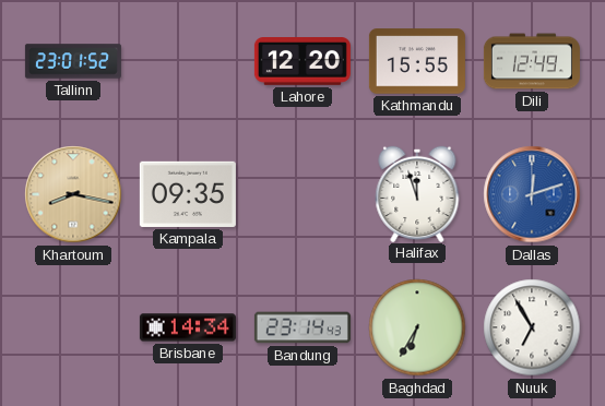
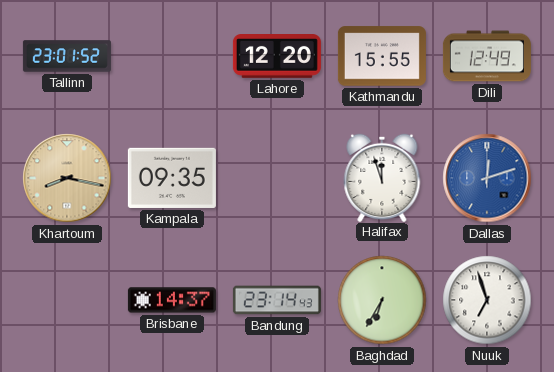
Brisbane: 14:34 -> 14:37
Nuuk: 6:55 -> 6:57
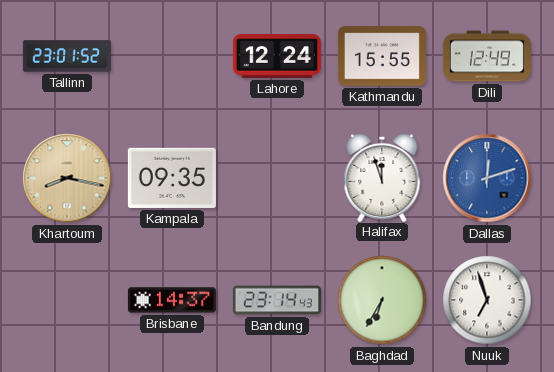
Lahore: 12:20 -> 12:24
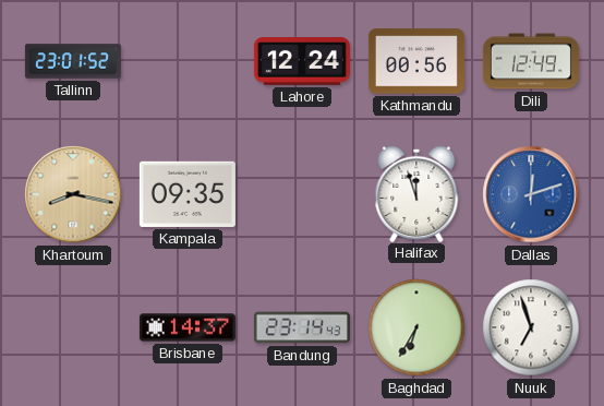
Kathmandu: 15:55 -> 00:56
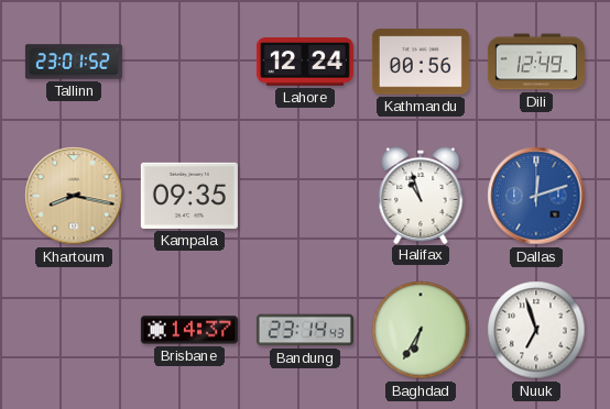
Halifax: 11:57 -> 10:57
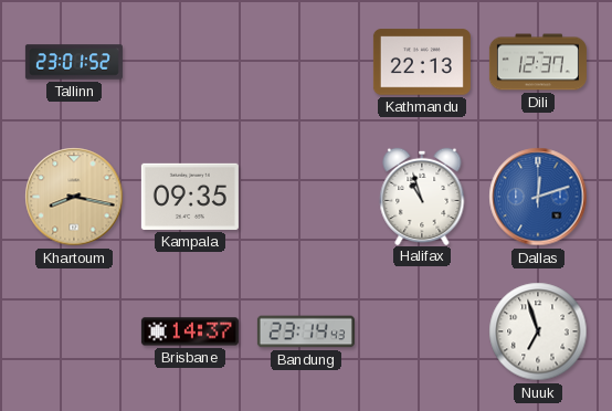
Lahore: 12:24 -> none
Kathmandu: 00:56 -> 22:13
Dili: 12:49 -> 12:37
Baghdad: 6:35 -> none
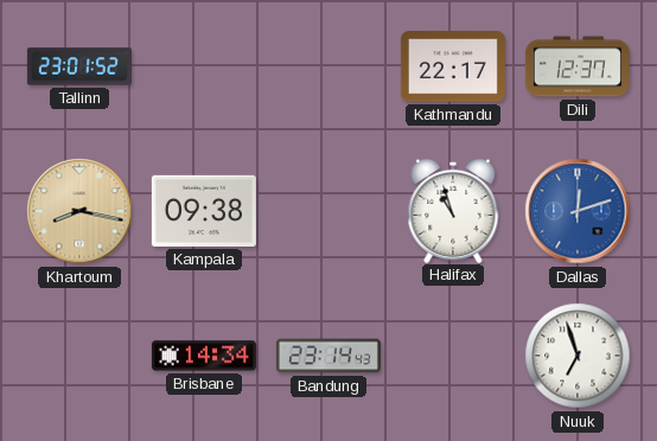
Kathmandu: 22:13 -> 22:17
Kampala: 09:35 -> 09:38
Brisbane: 14:37 -> 14:34
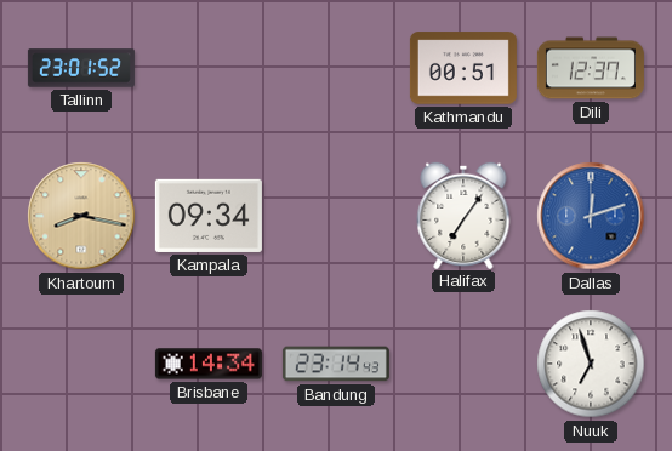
Kathmandu: 22:17 -> 00:51
Kampala: 09:38 -> 09:34
Halifax: 10:57 -> 7:06
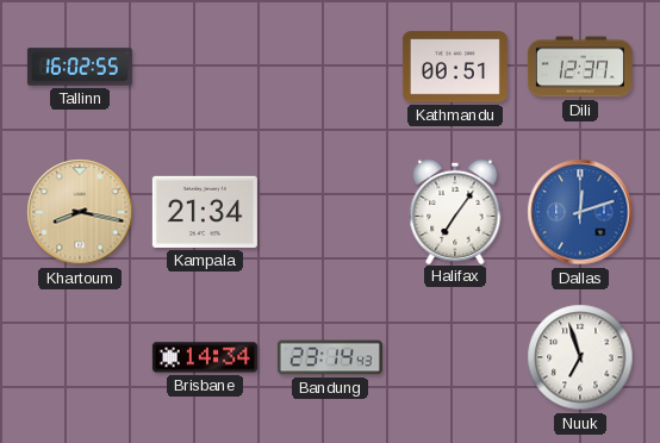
Tallinn: 23:01 -> 16:02
Kampala: 09:34 -> 21:34
